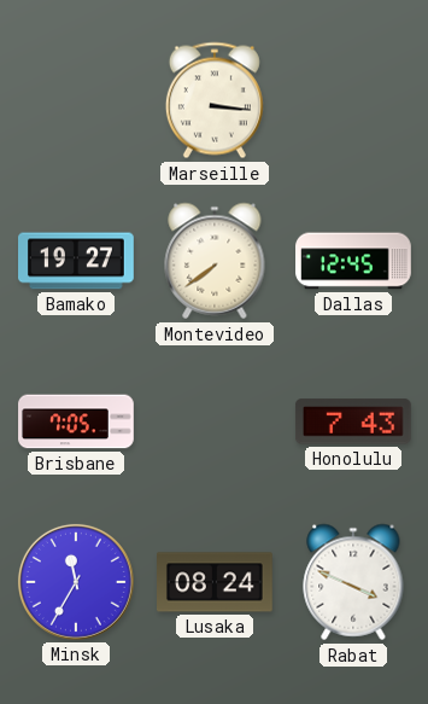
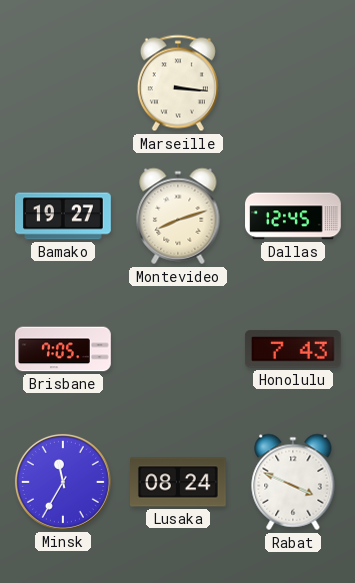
Montevideo: 7:39 -> 8:12
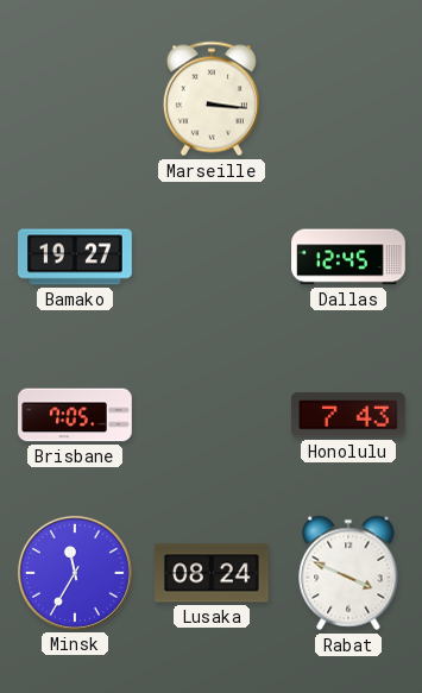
Montevideo: 8:12 -> none
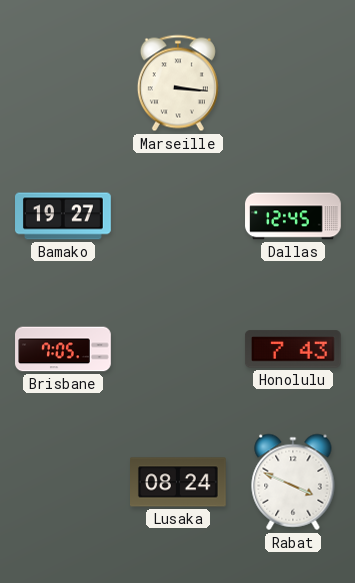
Minsk: 11:35 -> none
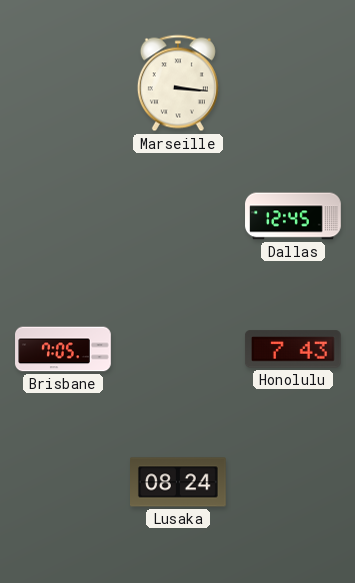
Bamako: 19:27 -> none
Rabat: 3:49 -> none
